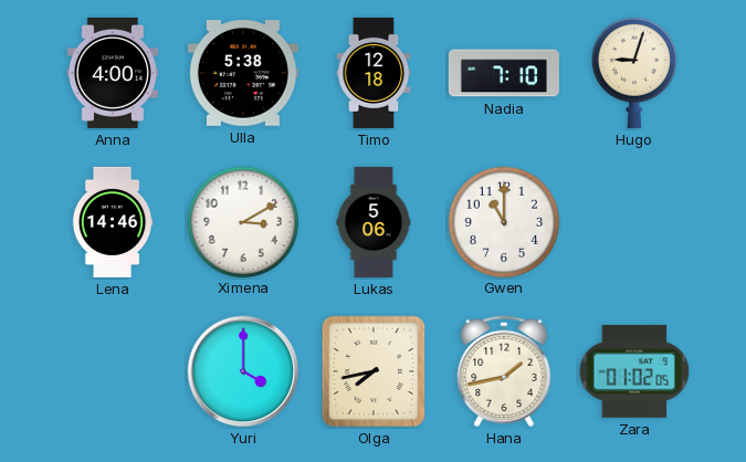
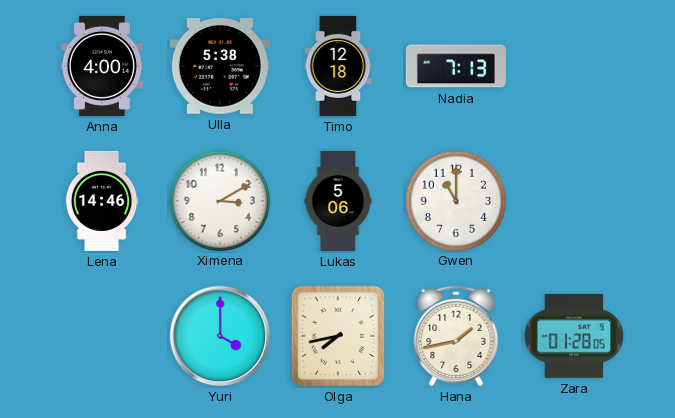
Nadia: 7:10 -> 7:13
Hugo: 9:03 -> none
Zara: 01:02 -> 01:28
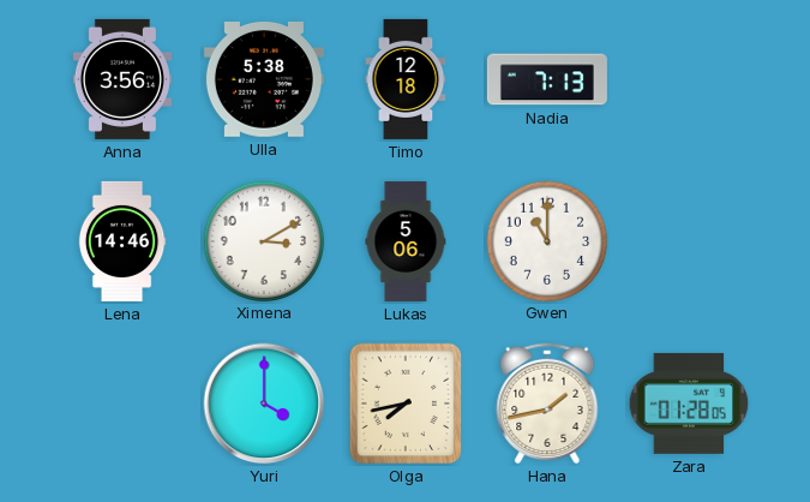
Anna: 4:00 -> 3:56
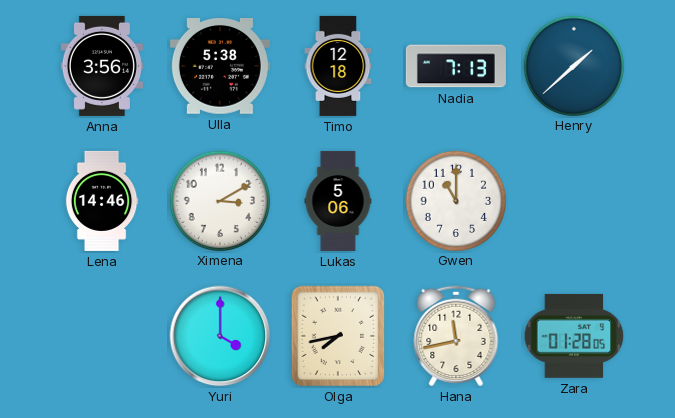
Henry: none -> 1:38
Hana: 1:43 -> 11:43
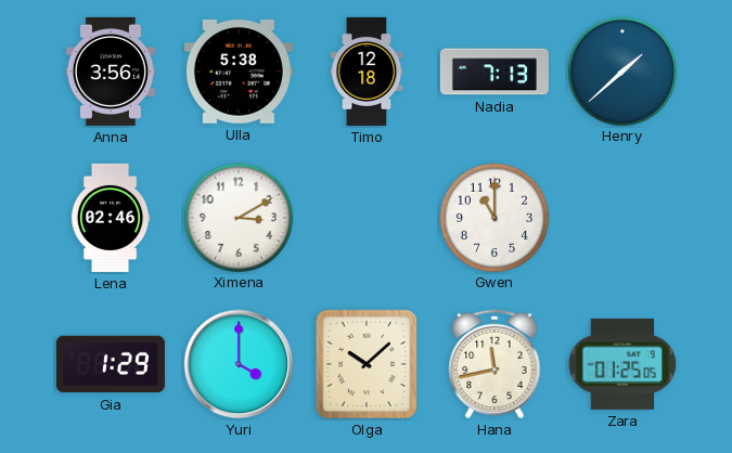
Lena: 14:46 -> 02:46
Lukas: 5:06 -> none
Gia: none -> 1:29
Olga: 7:43 -> 10:08
Zara: 01:28 -> 01:25
